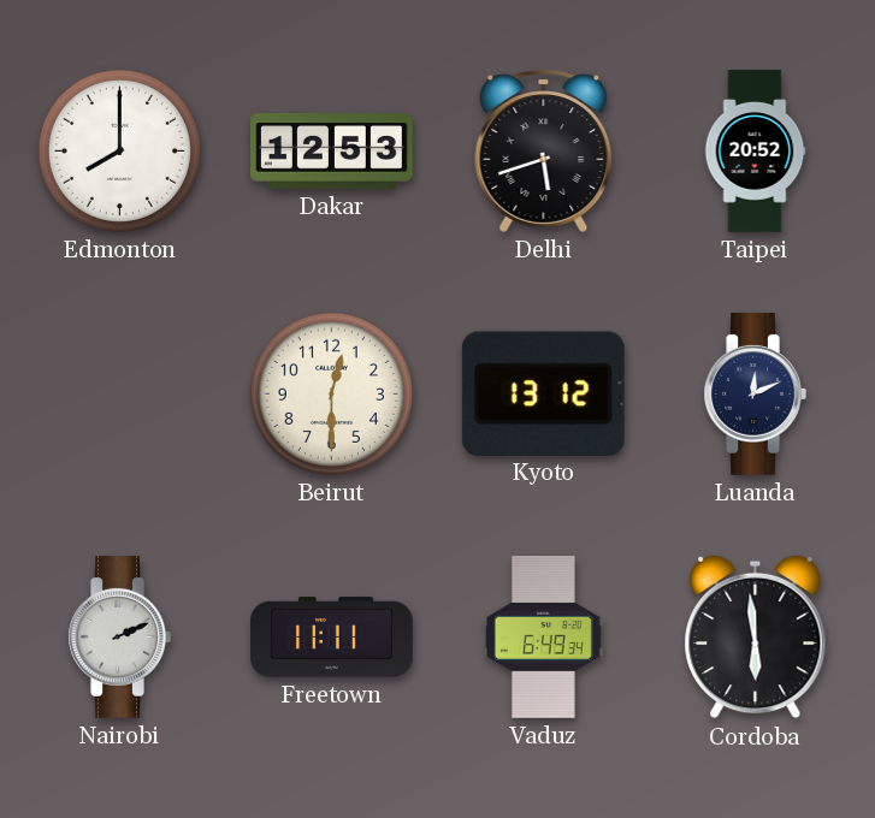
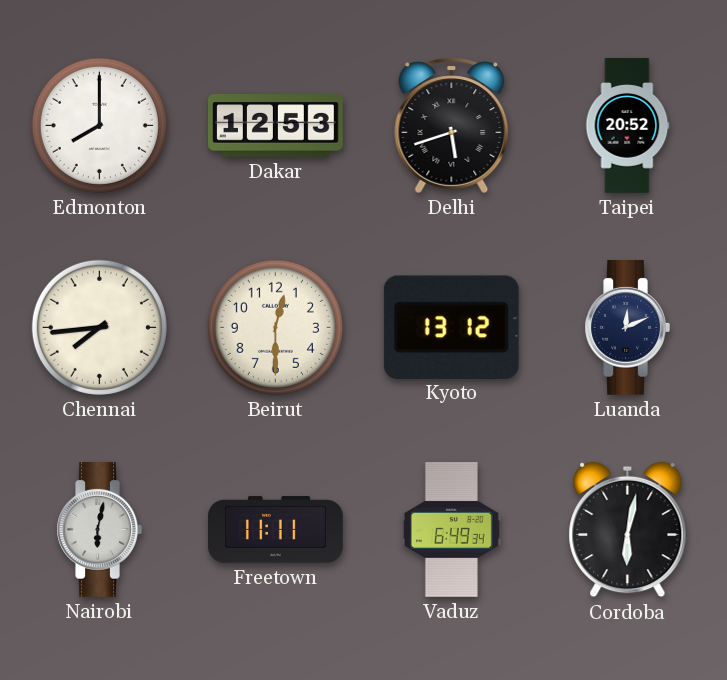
Chennai: none -> 7:44
Nairobi: 2:11 -> 6:02
Cordoba: 5:59 -> 6:02
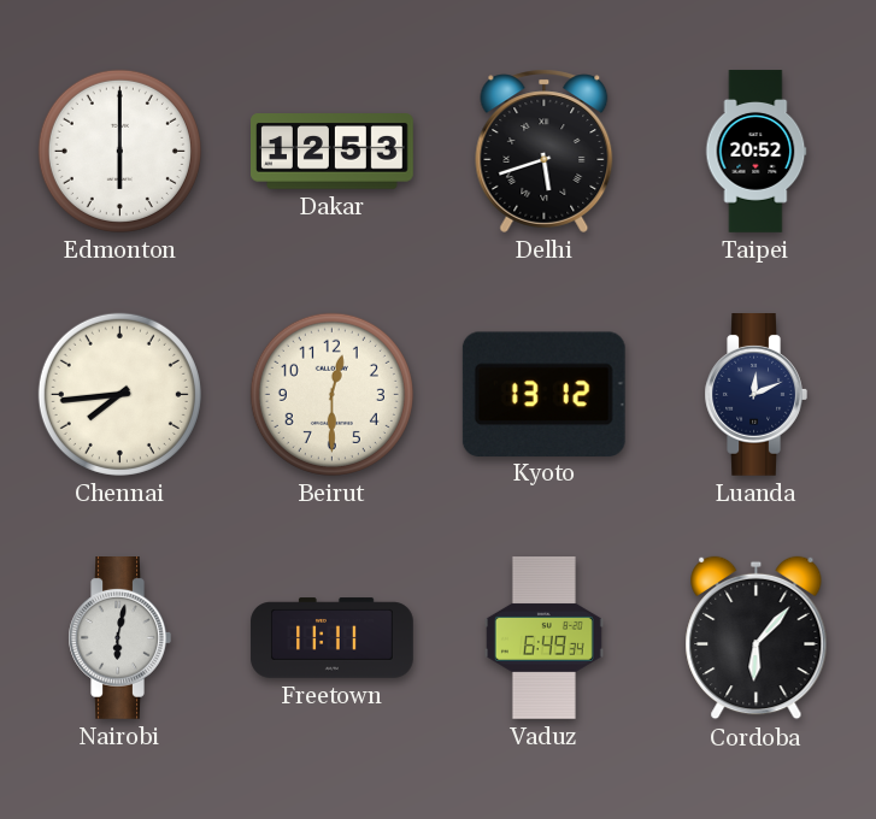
Edmonton: 8:00 -> 6:00
Cordoba: 6:02 -> 6:07
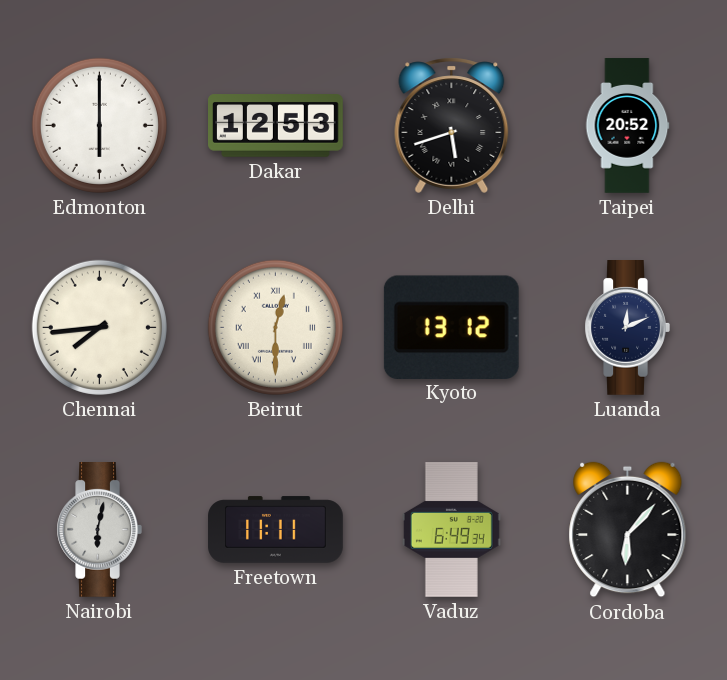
Beirut numerals: Arabic -> Roman
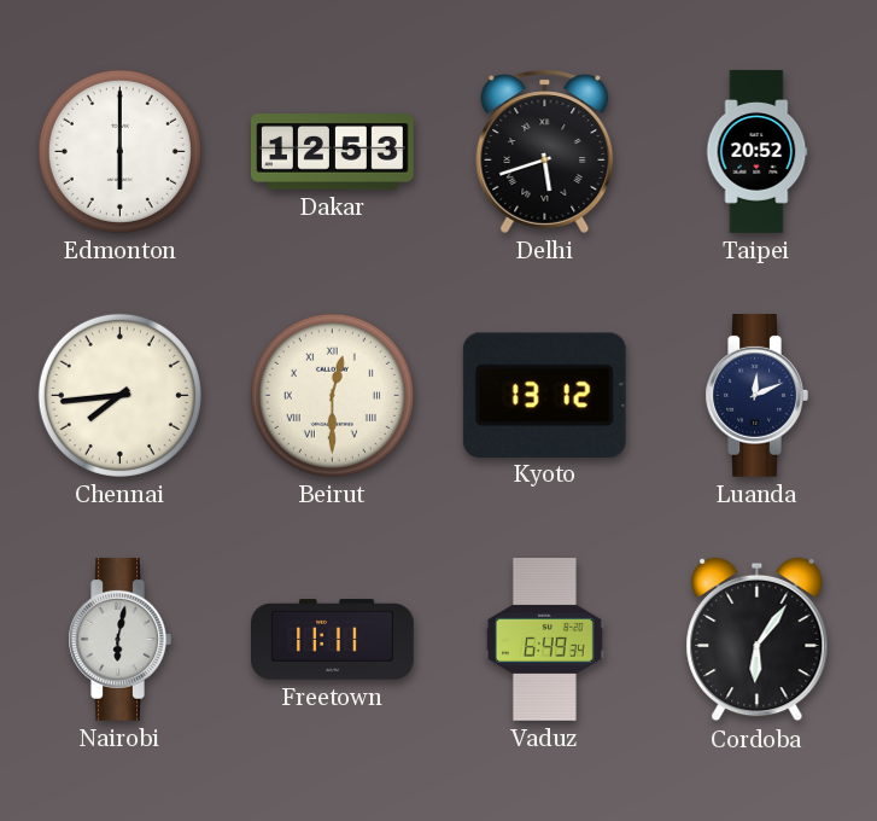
Cordoba: 6:07 -> 6:06
